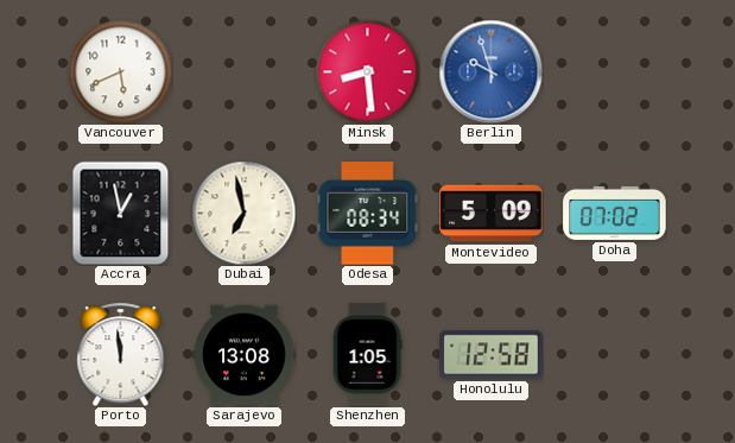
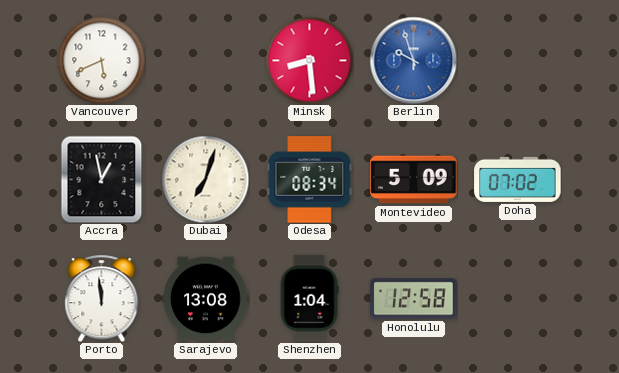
Dubai: 6:58 -> 7:03
Shenzhen: 1:05 -> 1:04
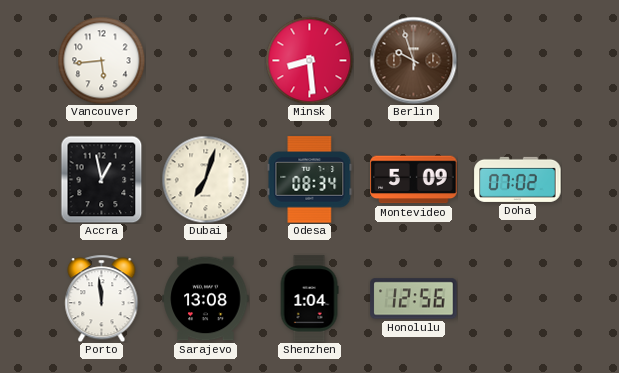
Vancouver: 5:41 -> 5:44
Berlin dial: blue -> brown
Honolulu: 12:58 -> 12:56
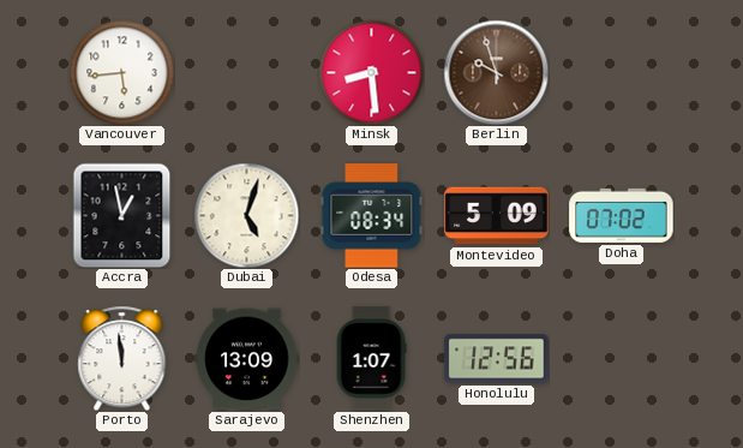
Dubai: 7:03 -> 5:03
Sarajevo: 13:08 -> 13:09
Shenzhen: 1:04 -> 1:07
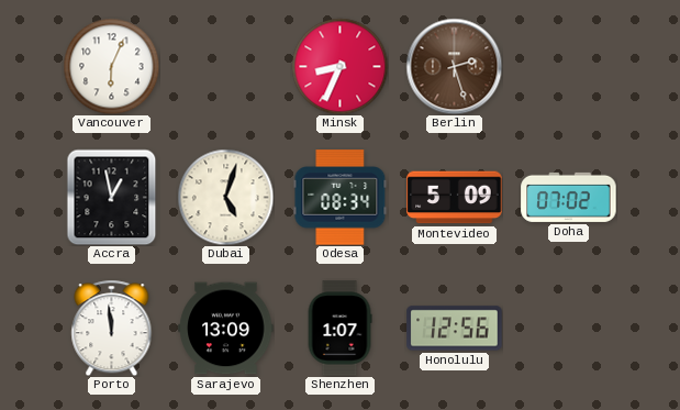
Vancouver: 5:44 -> 6:04
Minsk: 8:29 -> 8:34
Berlin: 9:57 -> 2:27
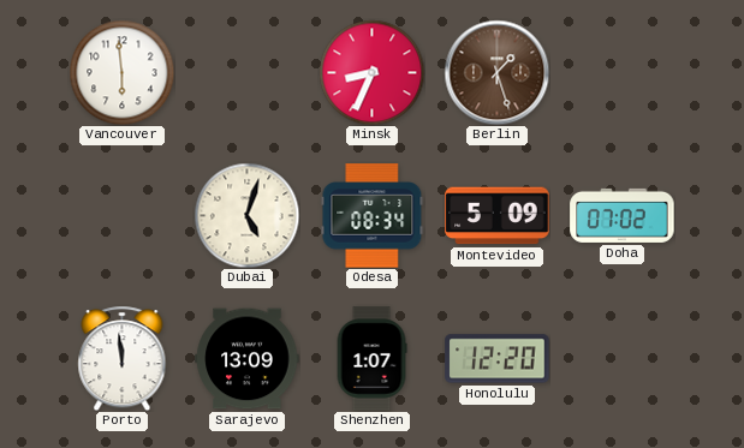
Vancouver: 6:04 -> 5:59
Berlin: 2:27 -> 1:27
Accra: 12:58 -> none
Honolulu: 12:56 -> 12:20
